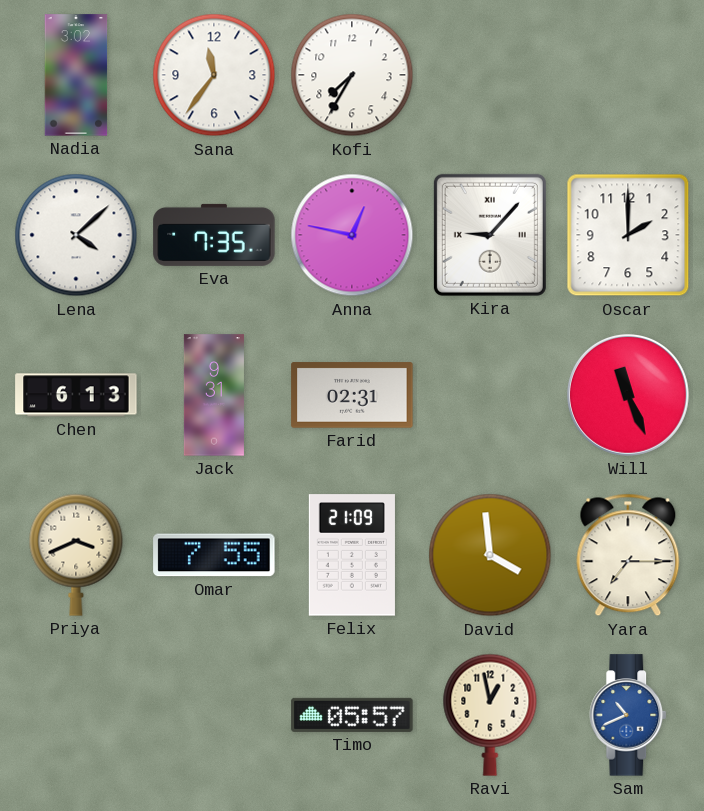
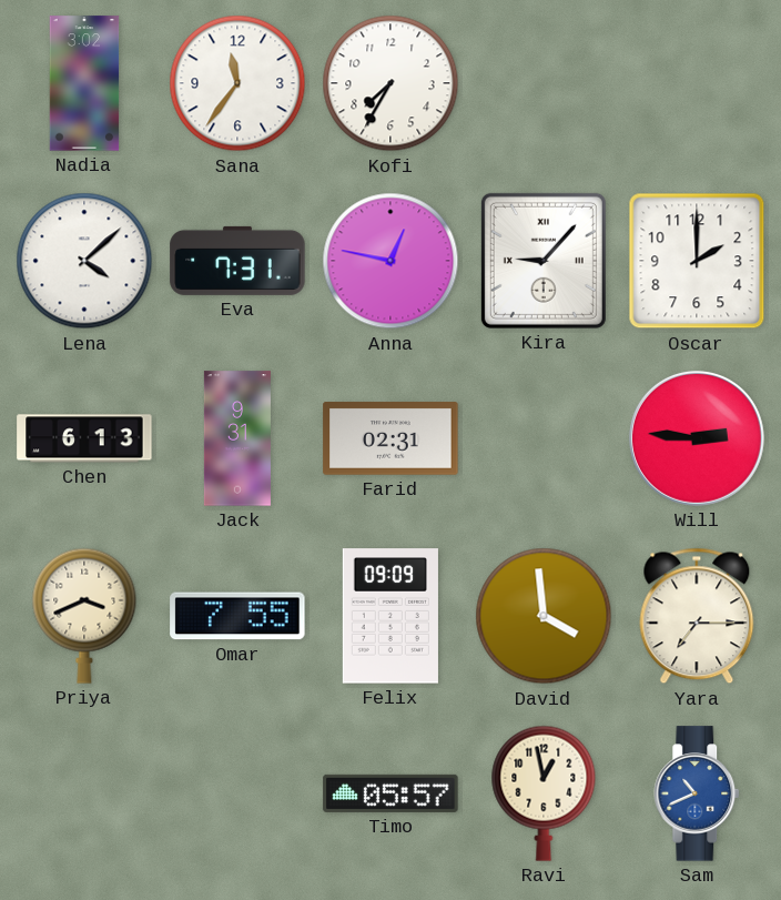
Eva: 7:35 -> 7:31
Will: 11:26 -> 2:46
Felix: 21:09 -> 09:09
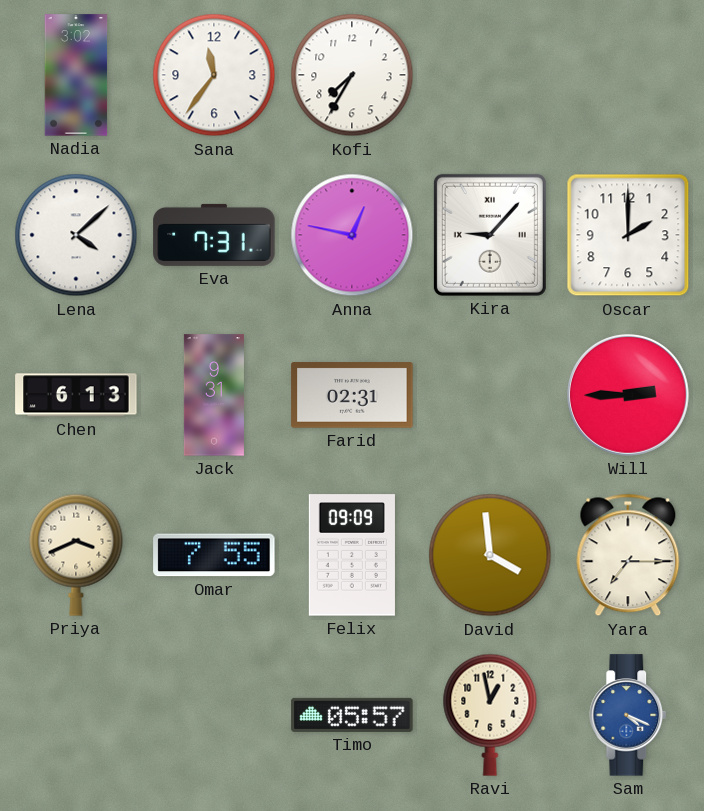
Will: 2:46 -> 2:45
Sam: 10:41 -> 4:19
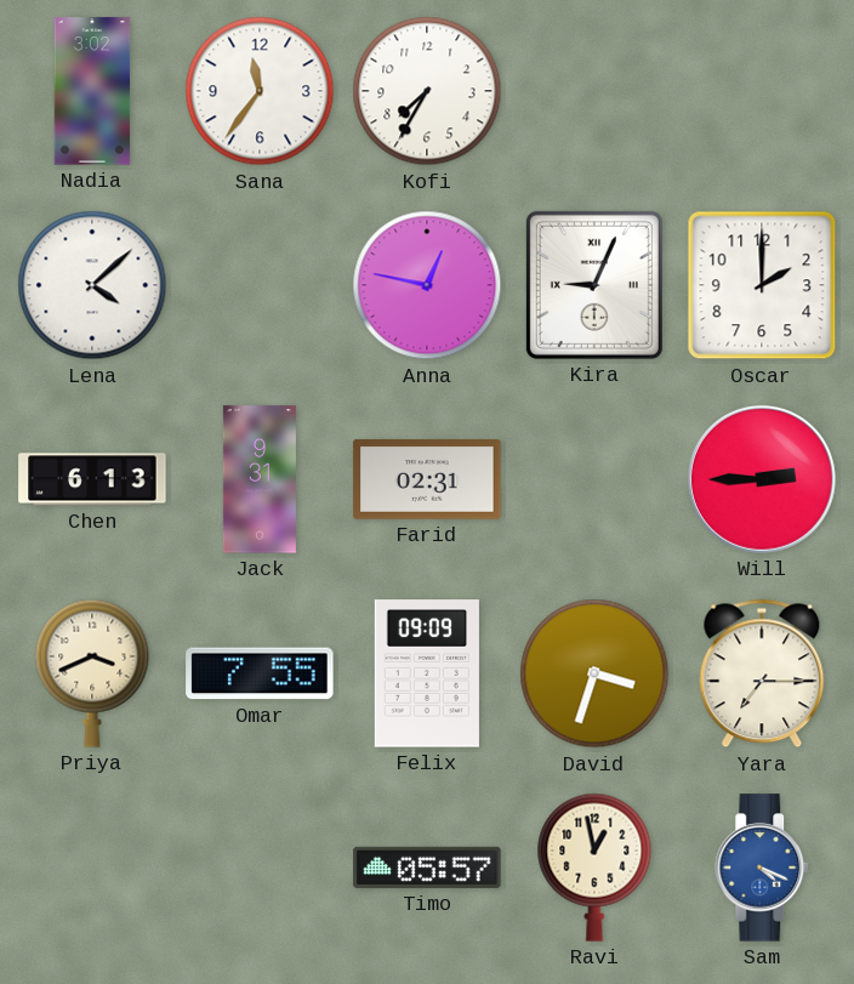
Eva: 7:31 -> none
Kira: 9:07 -> 9:04
David: 3:59 -> 3:33
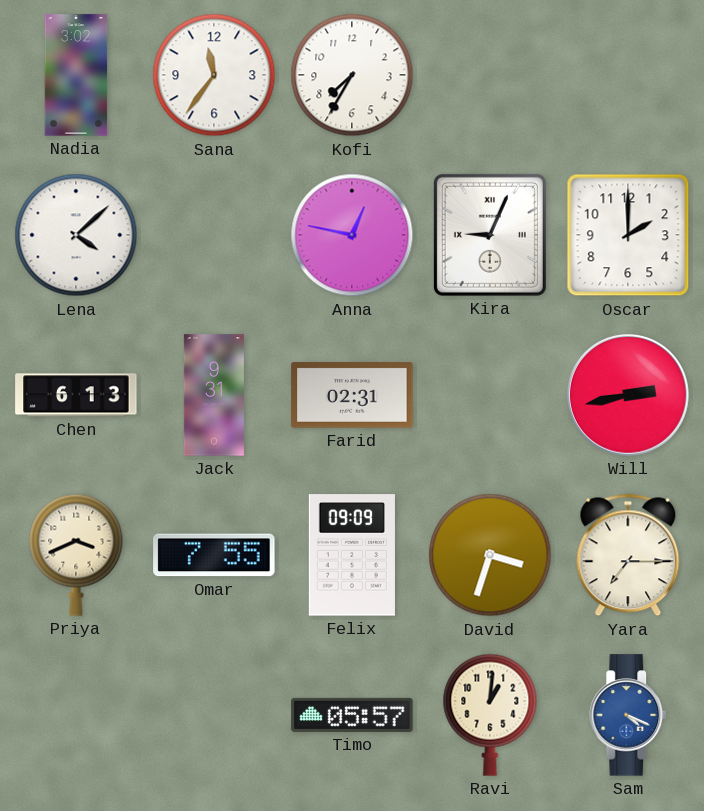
Will: 2:45 -> 2:43
Ravi: 12:58 -> 1:01
